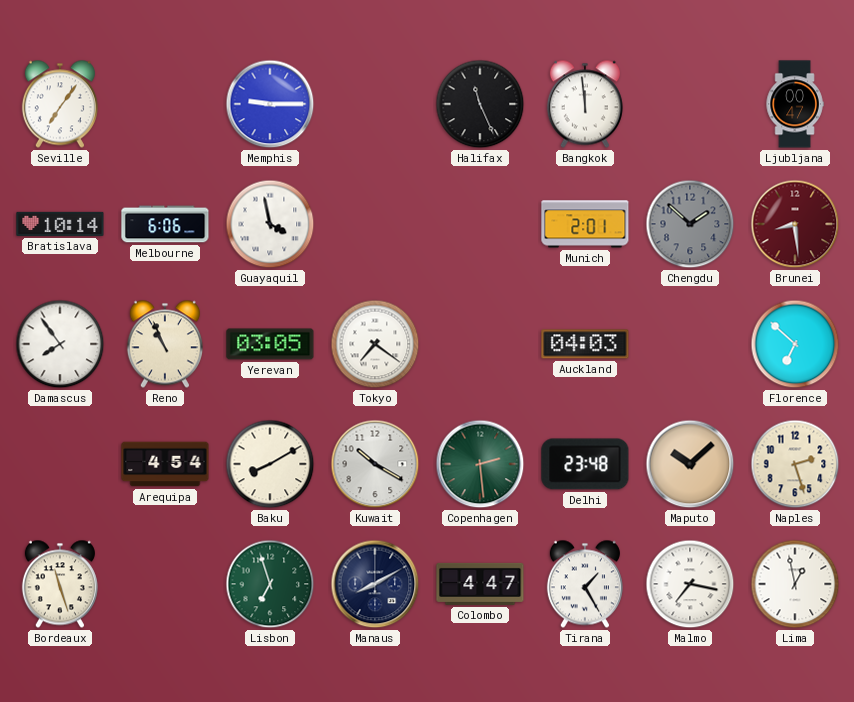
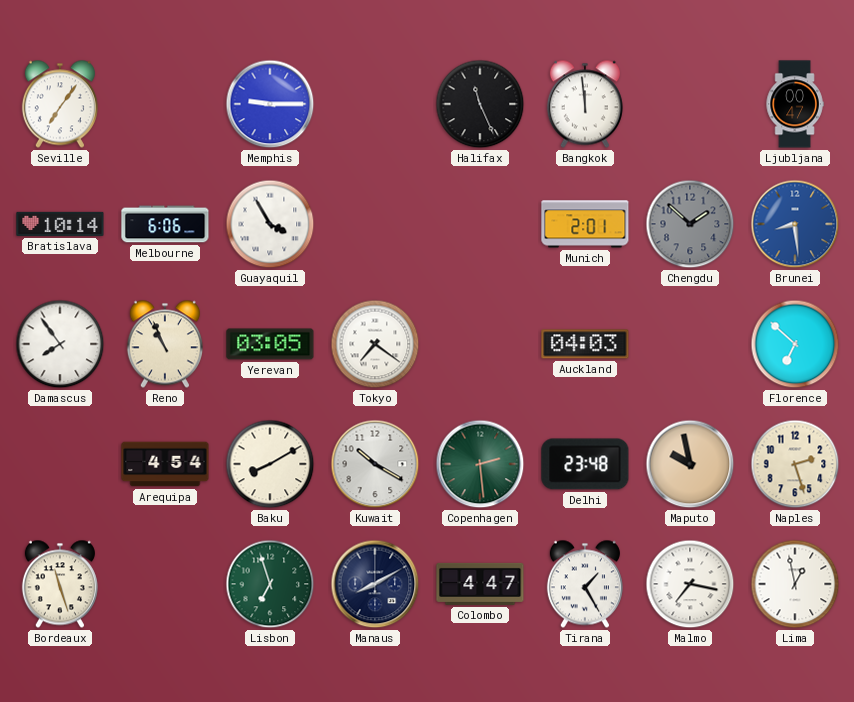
Guayaquil: 3:58 -> 3:55
Brunei dial: burgundy -> blue
Maputo: 10:08 -> 9:58
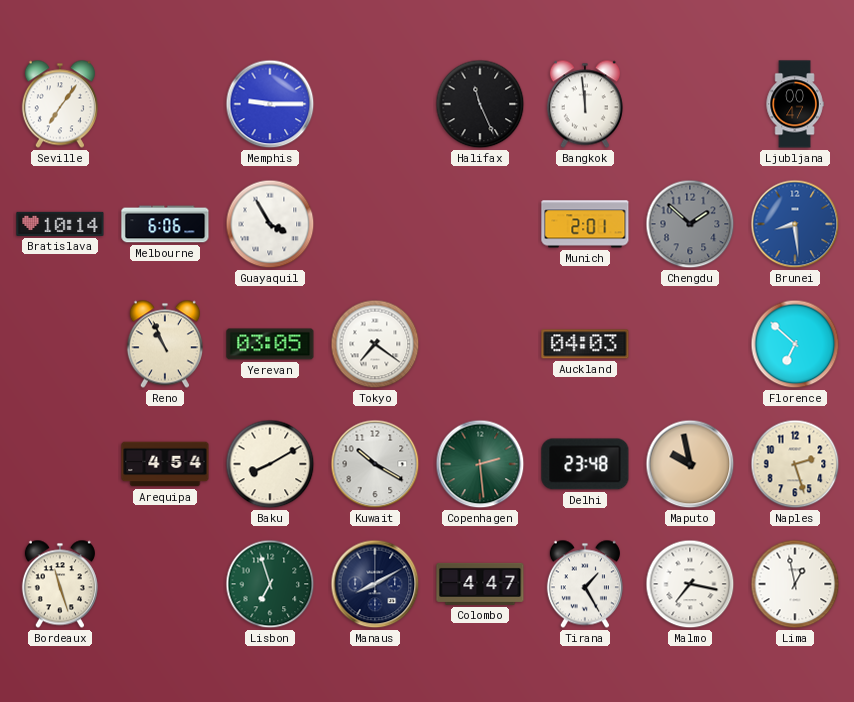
Damascus: 7:54 -> none
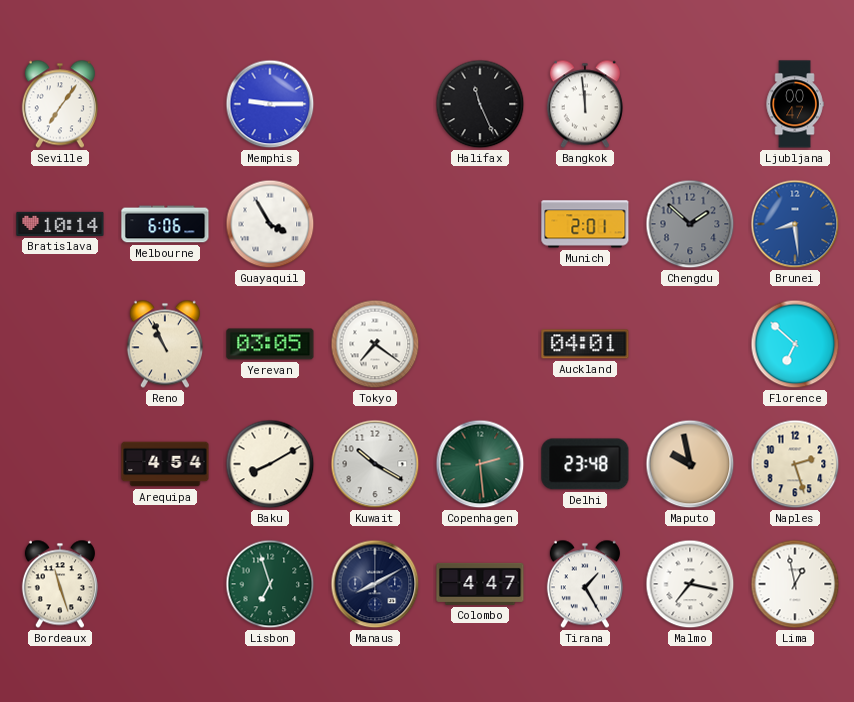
Auckland: 04:03 -> 04:01
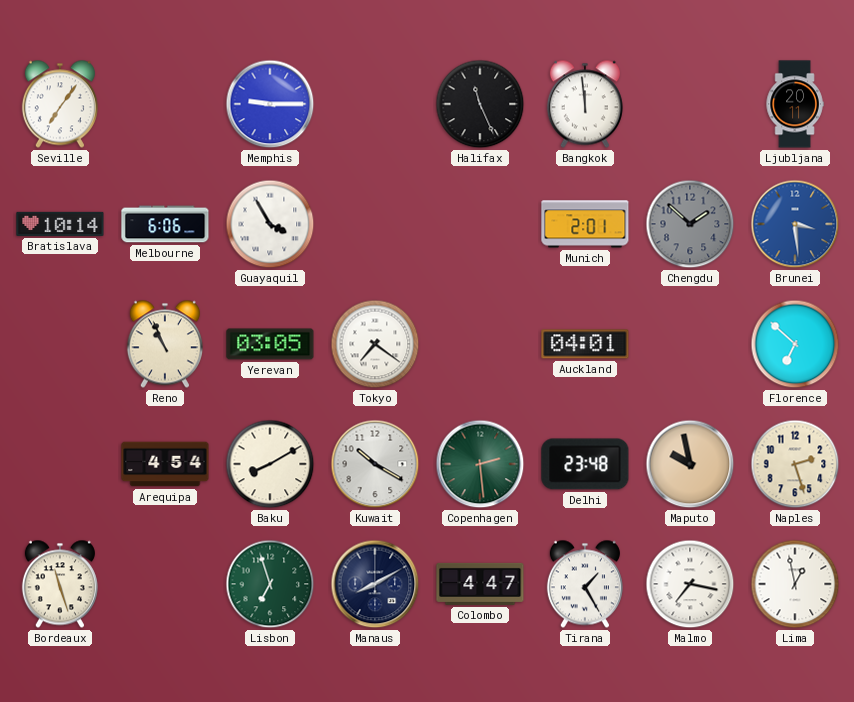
Ljubljana: 00:47 -> 20:11
Brunei: 8:29 -> 3:29
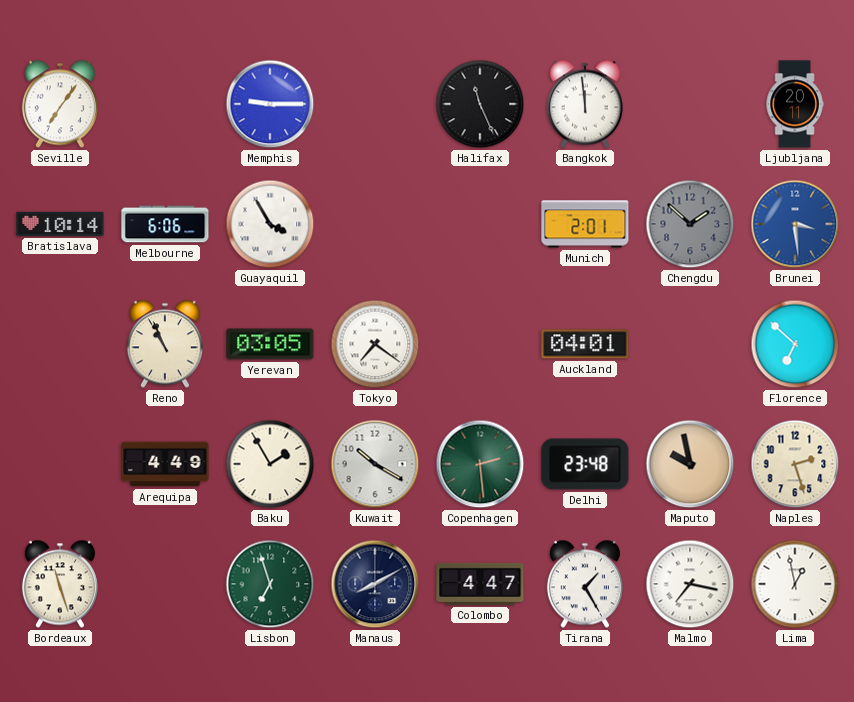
Arequipa: 4:54 -> 4:49
Baku: 8:10 -> 1:55
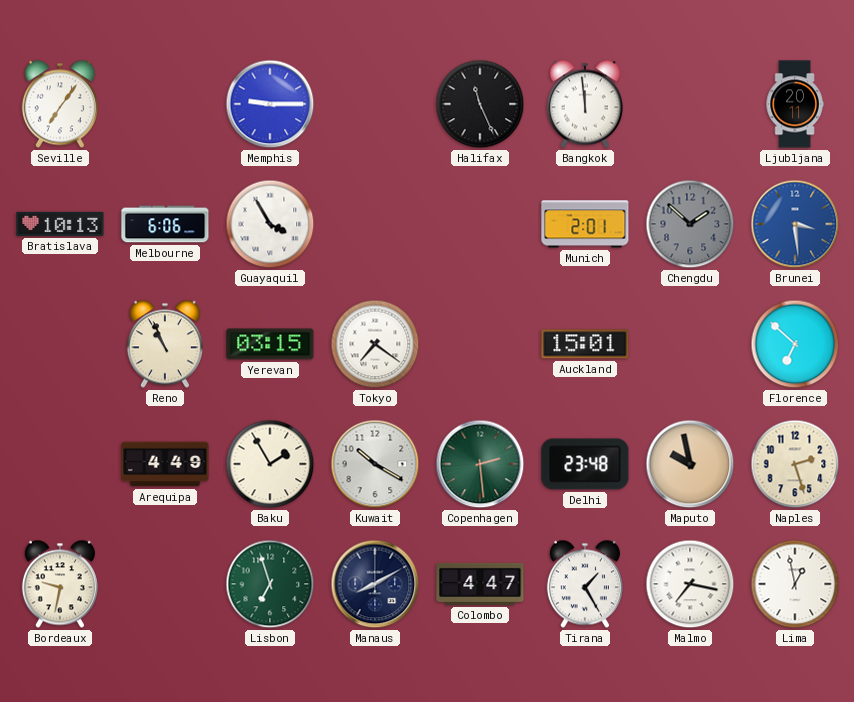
Bratislava: 10:14 -> 10:13
Yerevan: 03:05 -> 03:15
Auckland: 04:01 -> 15:01
Bordeaux: 11:27 -> 9:32
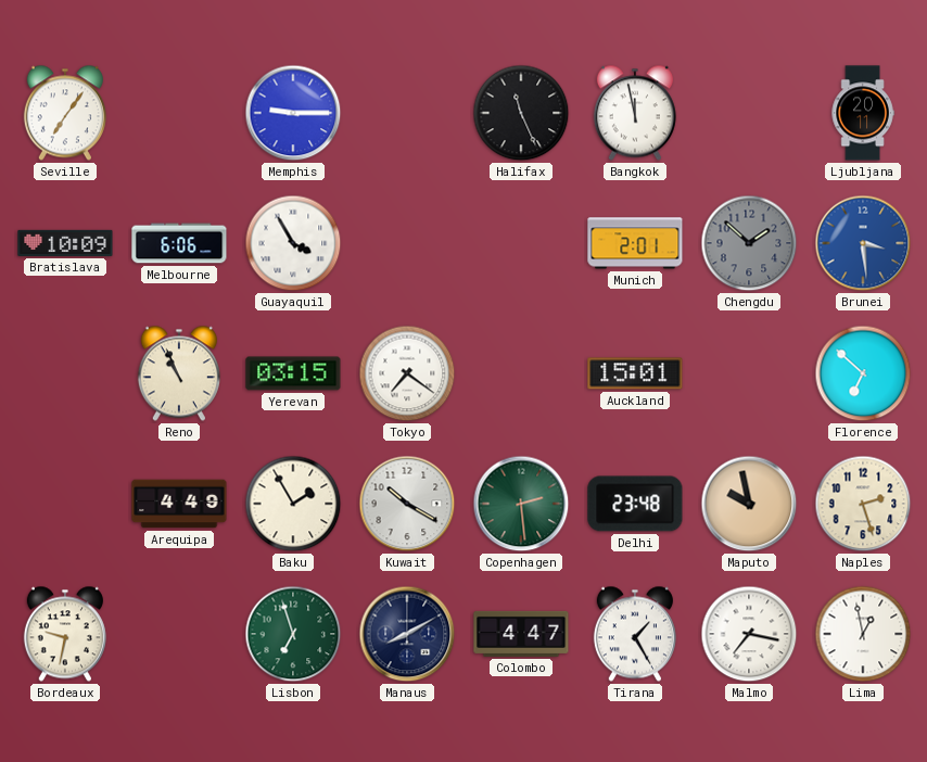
Bangkok: 11:59 -> 11:58
Bratislava: 10:13 -> 10:09
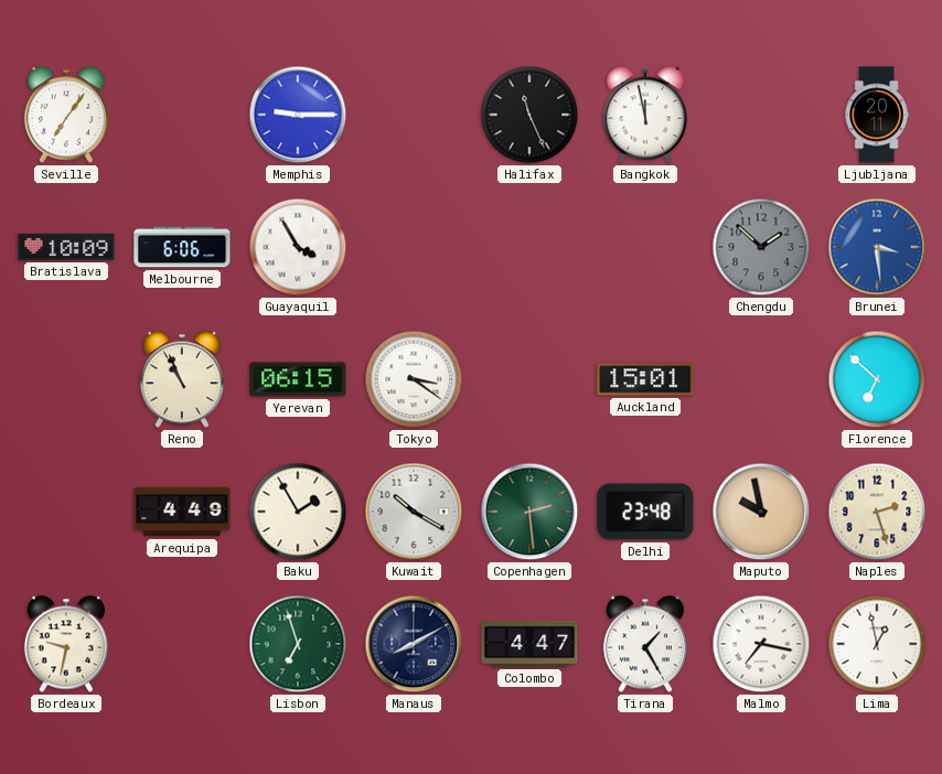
Munich: 2:01 -> none
Yerevan: 03:15 -> 06:15
Tokyo: 7:21 -> 3:21
